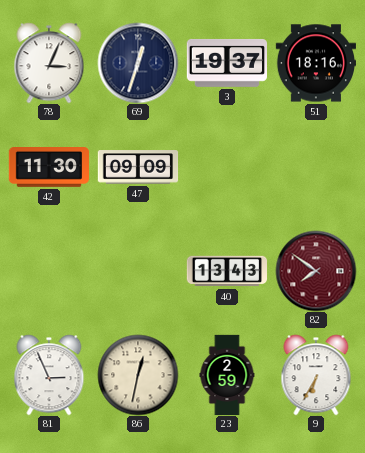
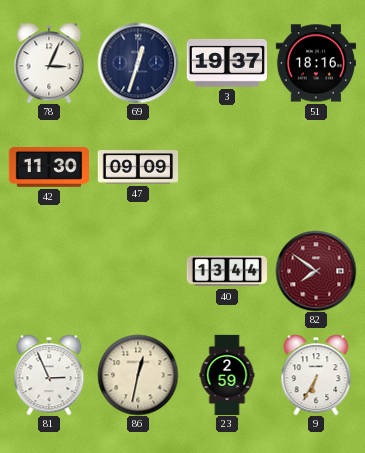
40: 13:43 -> 13:44
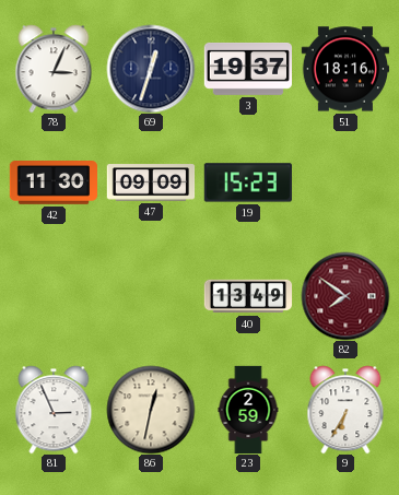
19: none -> 15:23
40: 13:44 -> 13:49
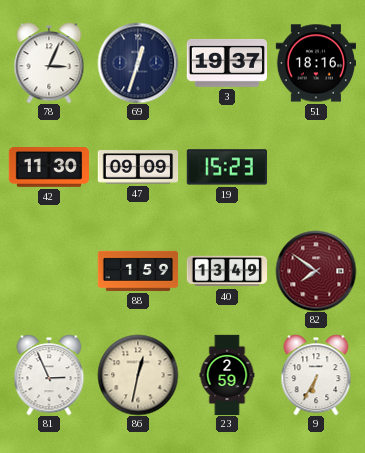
88: none -> 1:59
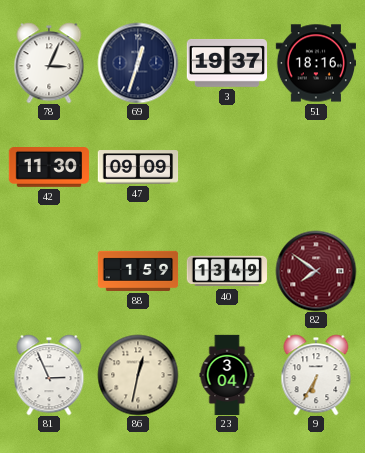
19: 15:23 -> none
23: 2:59 -> 3:04
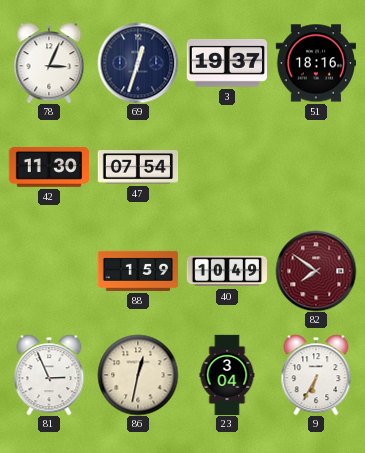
47: 09:09 -> 07:54
40: 13:49 -> 10:49
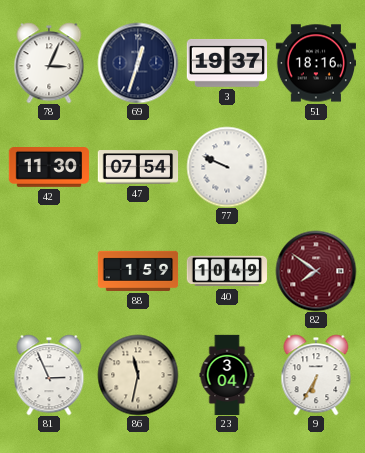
77: none -> 9:49
86: 12:32 -> 11:32
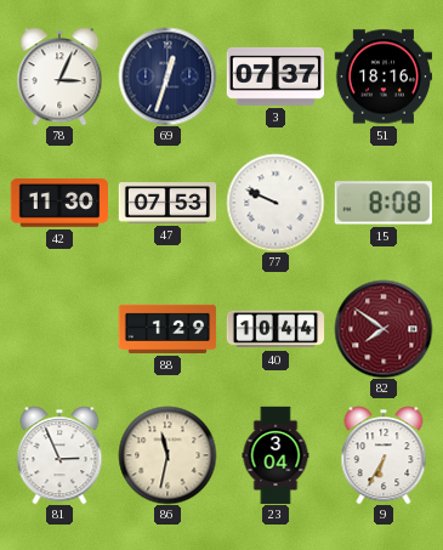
3: 19:37 -> 07:37
47: 07:54 -> 07:53
15: none -> 8:08
88: 1:59 -> 1:29
40: 10:49 -> 10:44
